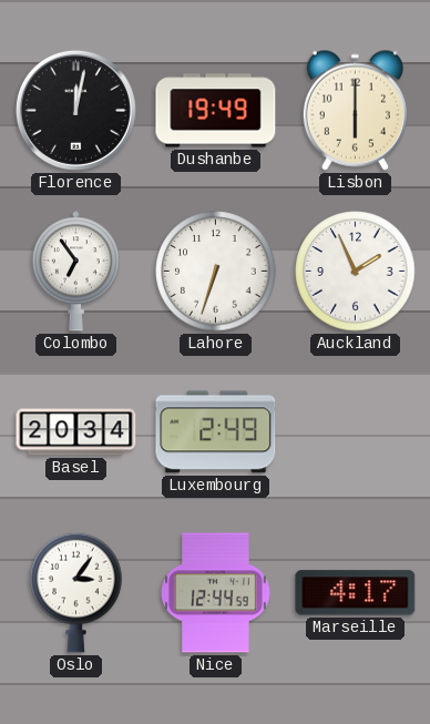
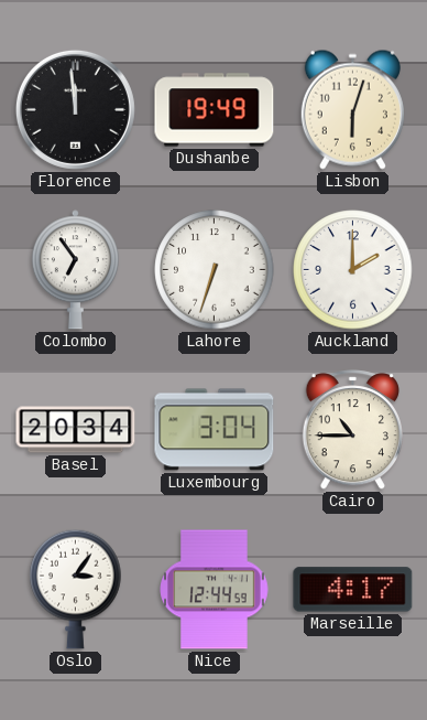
Florence: 12:02 -> 11:59
Lisbon: 6:00 -> 6:03
Auckland: 1:56 -> 2:00
Luxembourg: 2:49 -> 3:04
Cairo: none -> 10:45
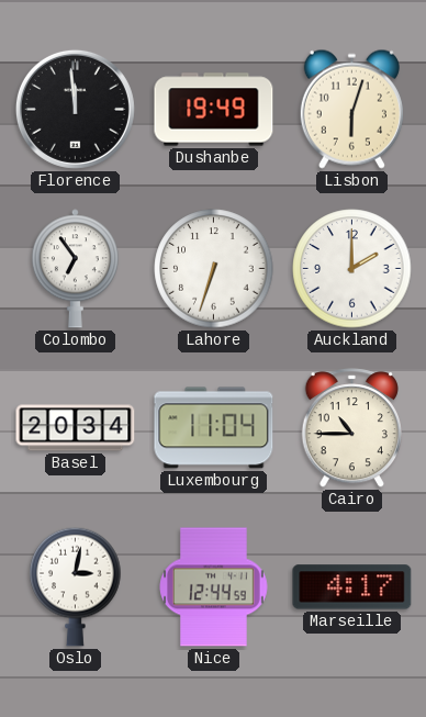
Luxembourg: 3:04 -> 11:04
Oslo: 3:06 -> 3:02
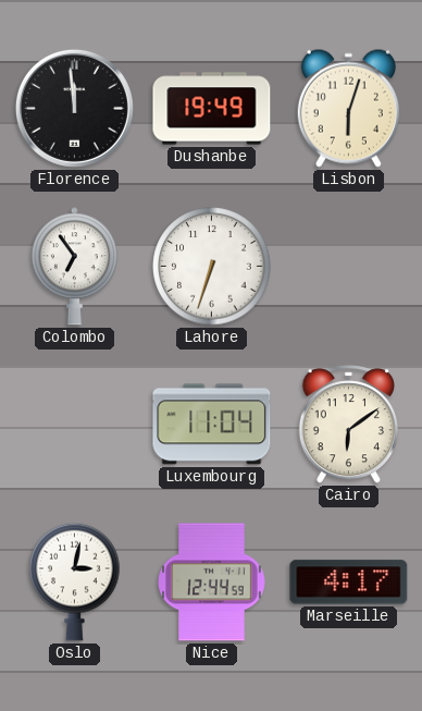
Auckland: 2:00 -> none
Basel: 20:34 -> none
Cairo: 10:45 -> 6:09
